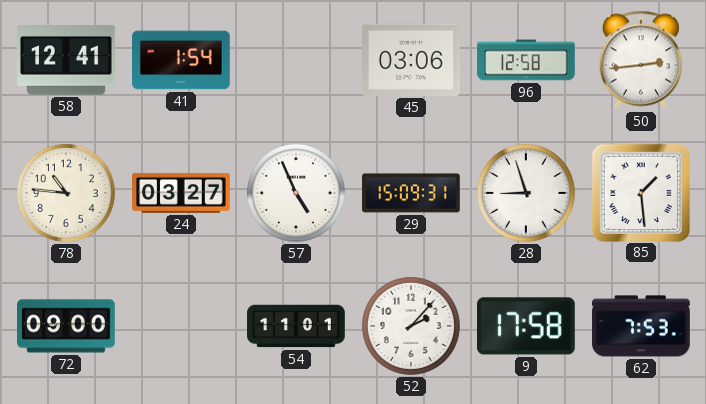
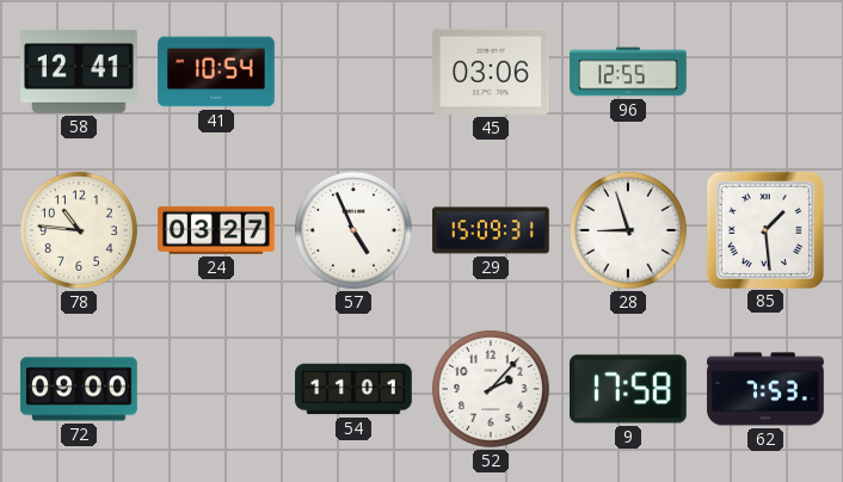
41: 1:54 -> 10:54
96: 12:58 -> 12:55
50: 2:44 -> none
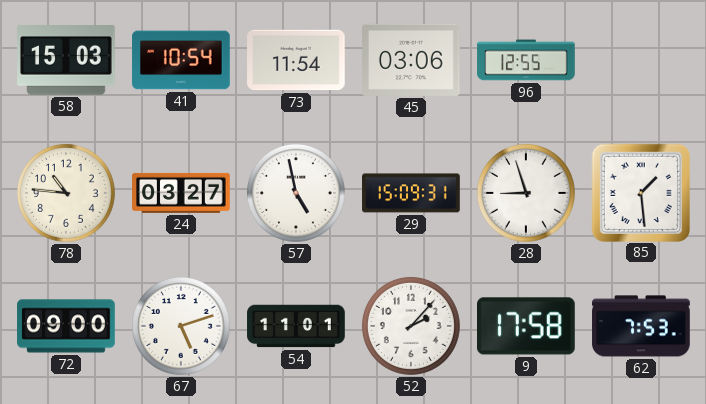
58: 12:41 -> 15:03
73: none -> 11:54
57: 4:56 -> 4:58
67: none -> 5:12
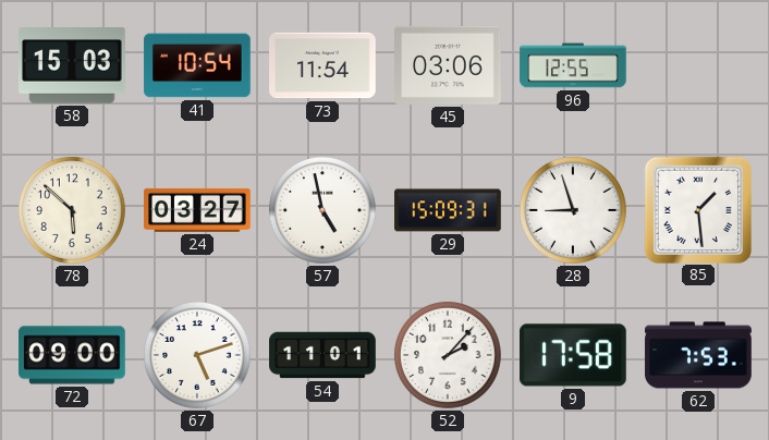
78: 10:46 -> 5:52
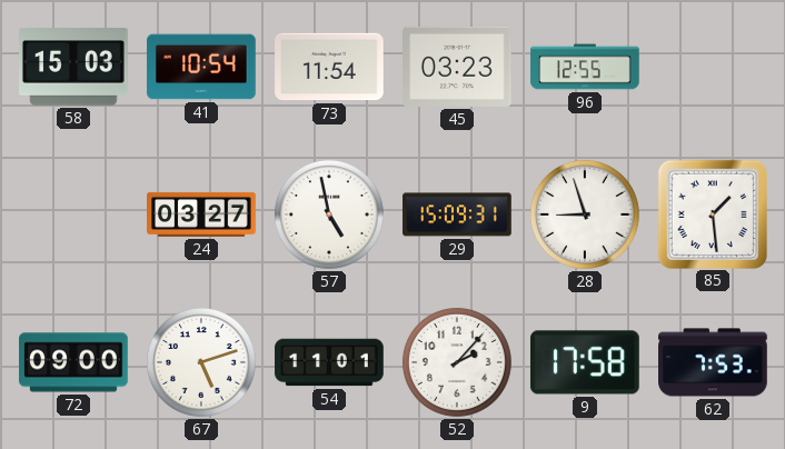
45: 03:06 -> 03:23
78: 5:52 -> none
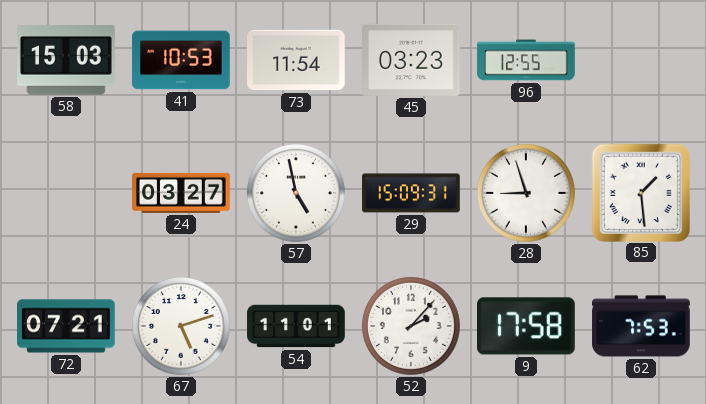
41: 10:54 -> 10:53
72: 09:00 -> 07:21
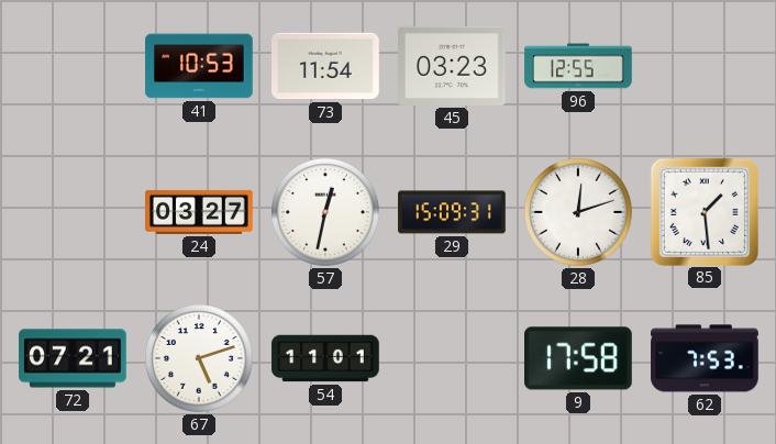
58: 15:03 -> none
57: 4:58 -> 12:32
28: 8:57 -> 12:12
52: 2:07 -> none
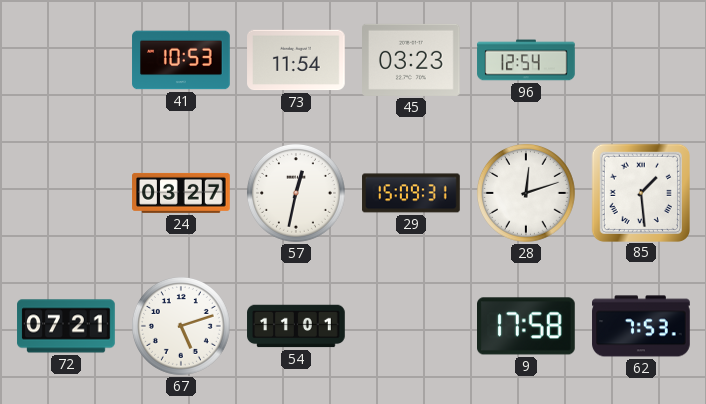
96: 12:55 -> 12:54
